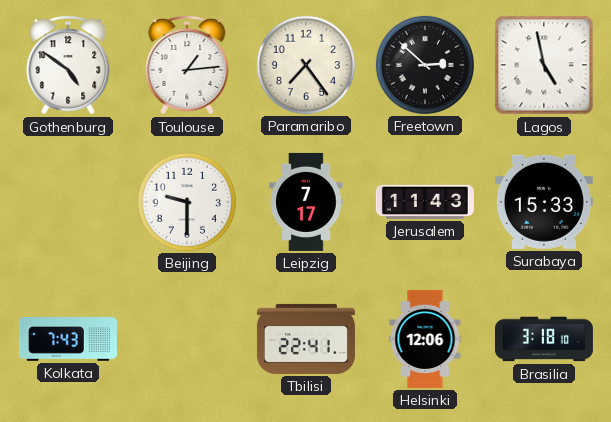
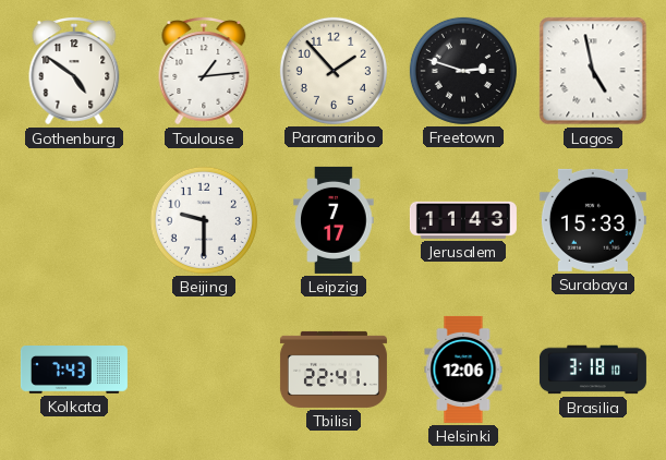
Paramaribo: 7:24 -> 1:53
Freetown: 2:52 -> 2:48
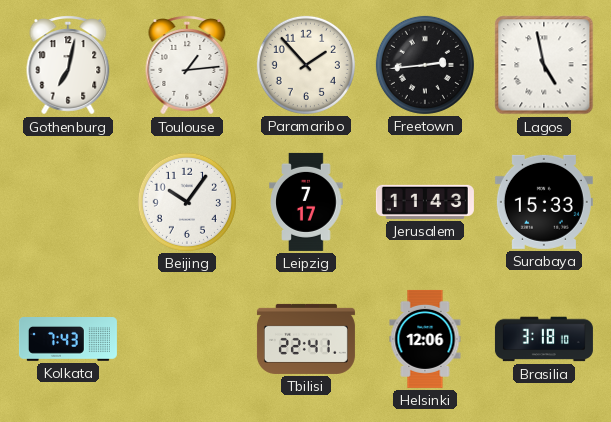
Gothenburg: 4:51 -> 7:02
Freetown: 2:48 -> 2:44
Beijing: 9:30 -> 10:06
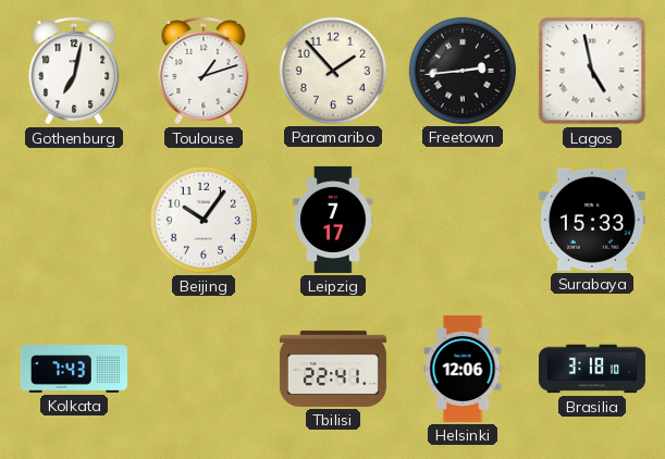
Toulouse: 1:14 -> 1:12
Jerusalem: 11:43 -> none
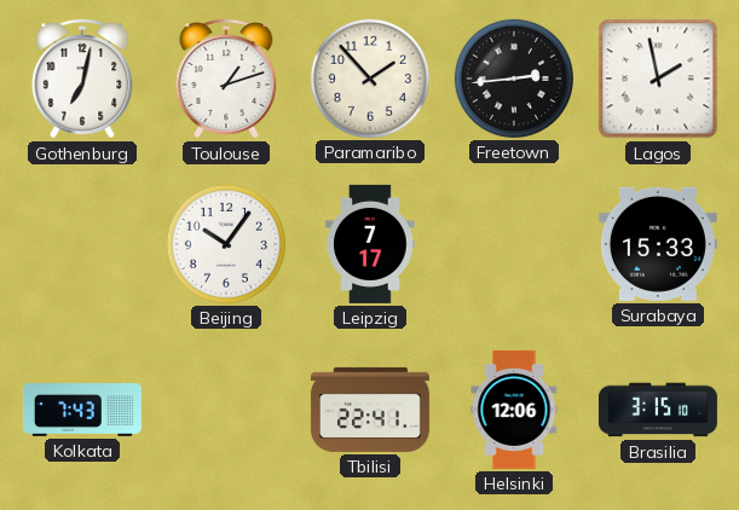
Lagos: 4:58 -> 1:58
Brasilia: 3:18 -> 3:15
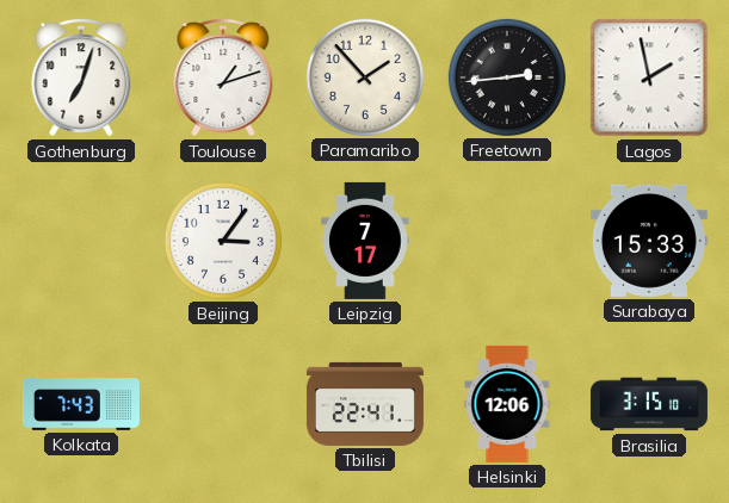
Gothenburg: 7:02 -> 7:03
Beijing: 10:06 -> 3:06
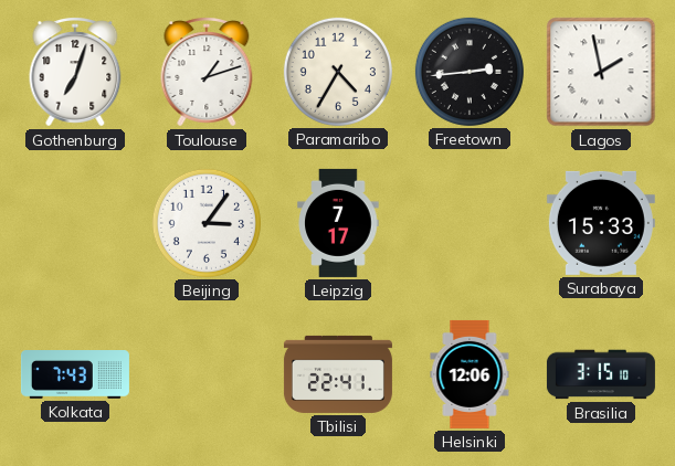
Paramaribo: 1:53 -> 4:35
